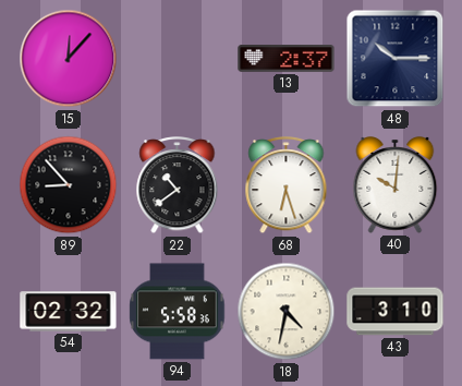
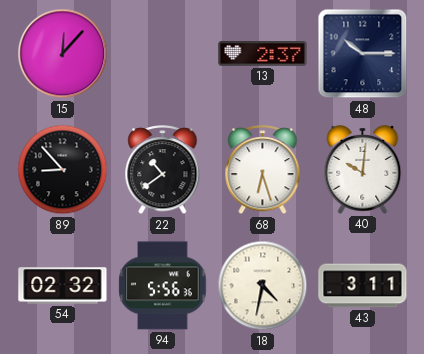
94: 5:58 -> 5:56
43: 3:10 -> 3:11
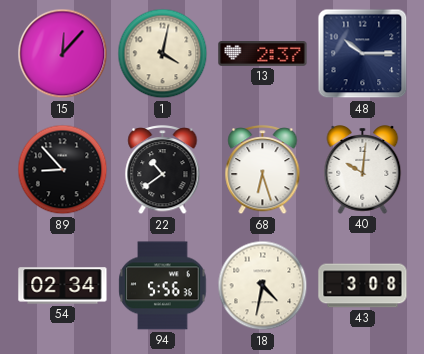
1: none -> 4:02
54: 02:32 -> 02:34
43: 3:11 -> 3:08
